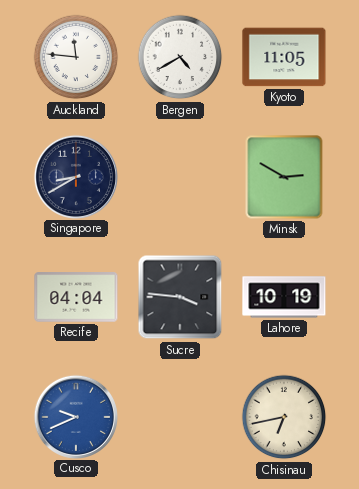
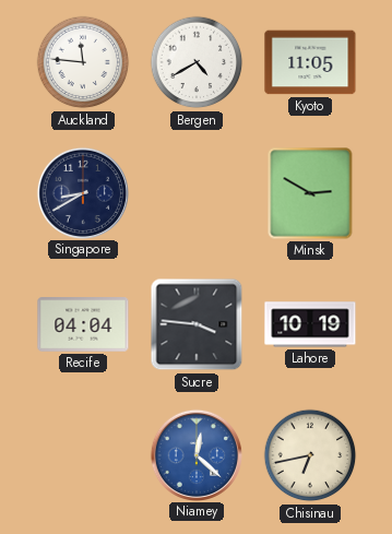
Cusco: 9:41 -> none
Niamey: none -> 12:22
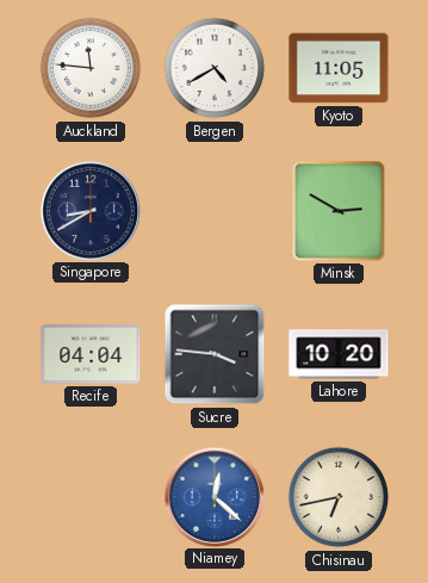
Lahore: 10:19 -> 10:20
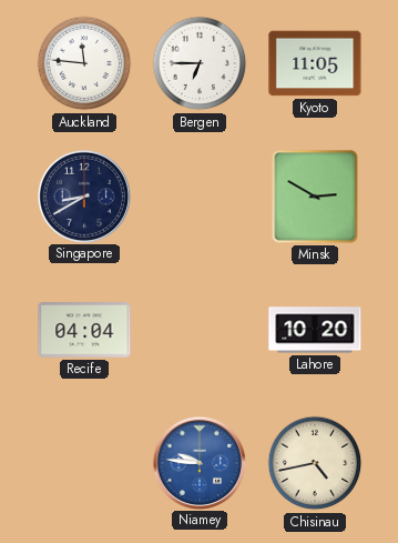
Bergen: 4:40 -> 6:45
Sucre: 3:46 -> none
Niamey: 12:22 -> 9:46
Chisinau: 6:43 -> 4:43
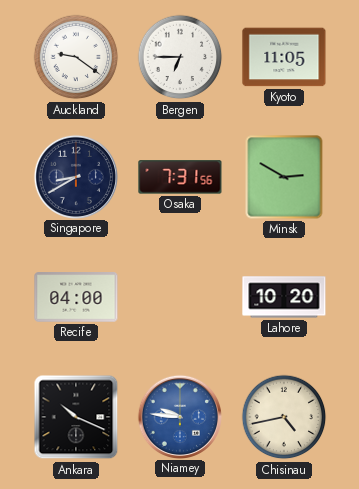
Auckland: 11:46 -> 9:21
Osaka: none -> 7:31
Recife: 04:04 -> 04:00
Ankara: none -> 10:19
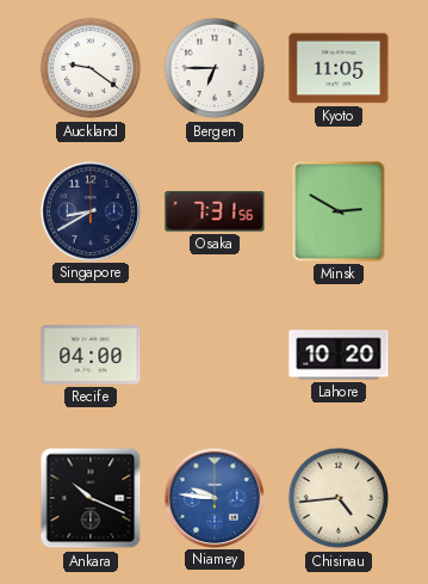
Chisinau: 4:43 -> 4:44
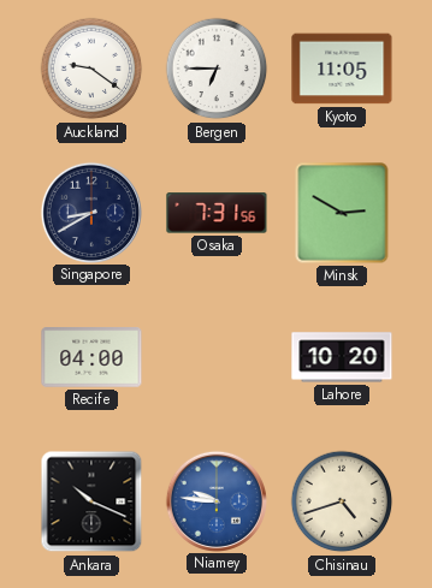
Chisinau: 4:44 -> 4:42
